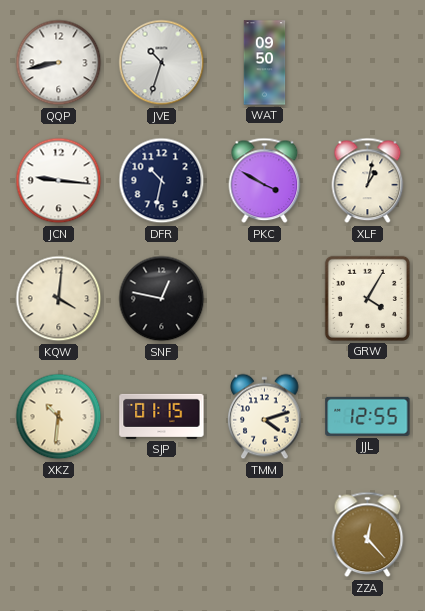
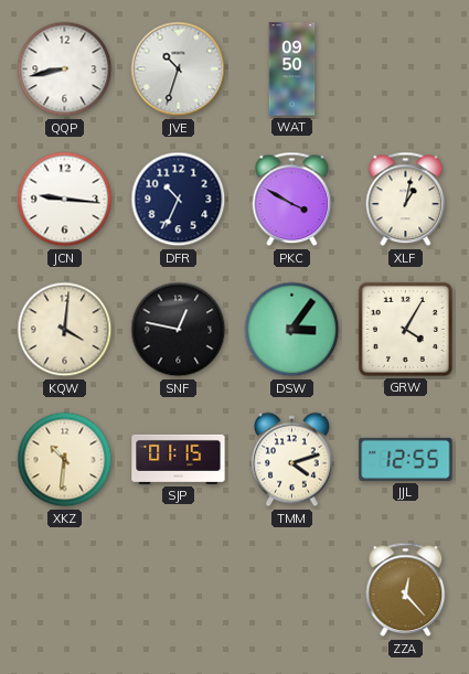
DFR: 10:32 -> 10:34
DSW: none -> 3:06
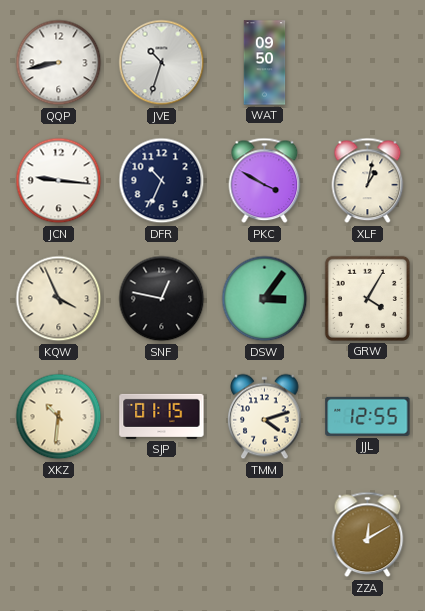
KQW: 4:01 -> 3:56
ZZA: 12:23 -> 12:10
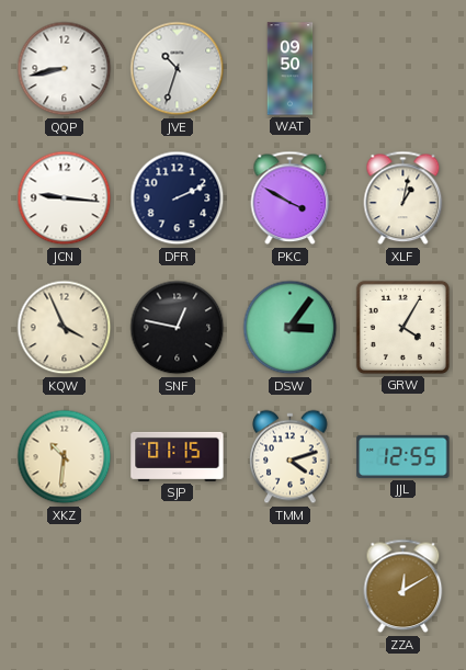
DFR: 10:34 -> 2:11
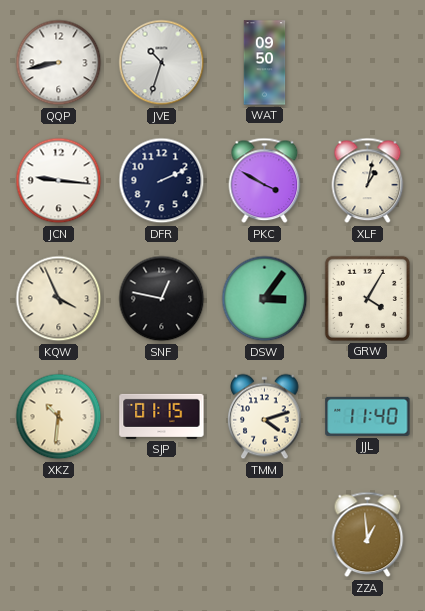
JJL: 12:55 -> 11:40
ZZA: 12:10 -> 12:59
